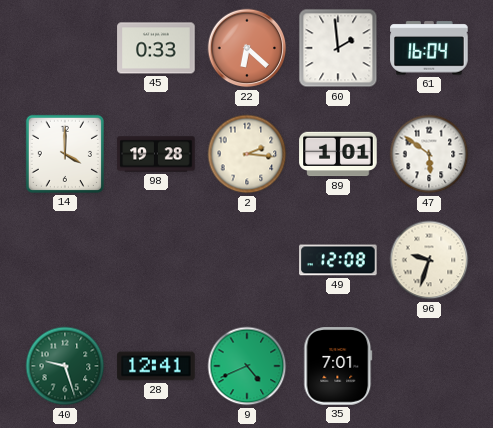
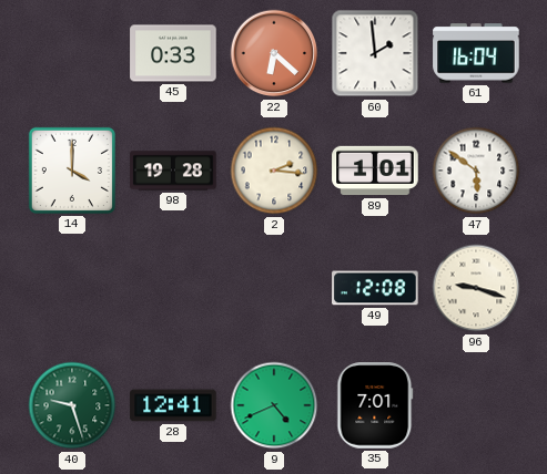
96: 9:33 -> 9:18
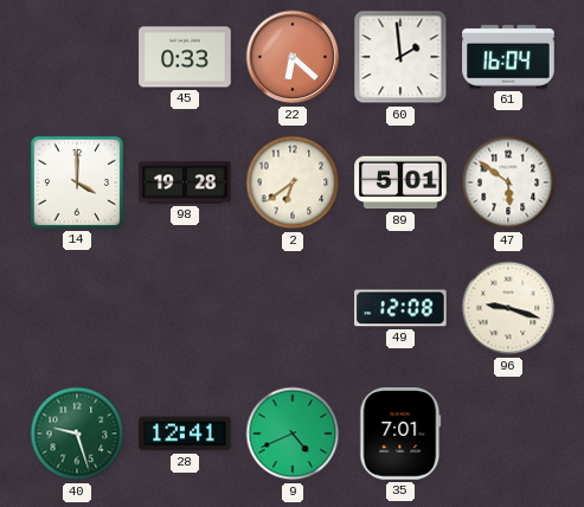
2: 2:16 -> 6:39
89: 1:01 -> 5:01
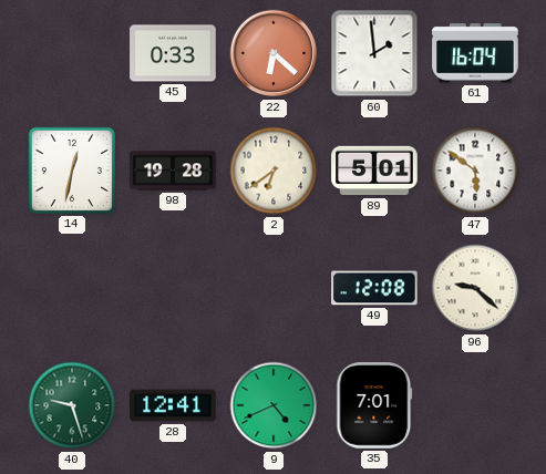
14: 4:00 -> 12:32
96: 9:18 -> 9:22
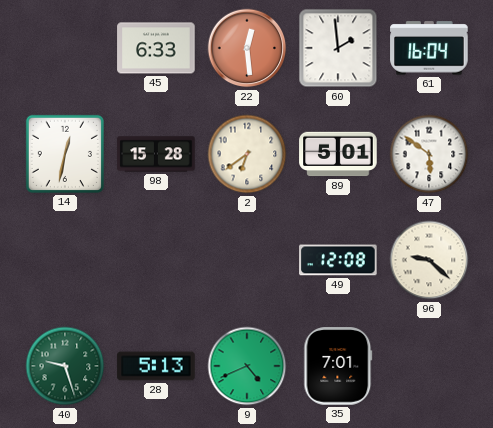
45: 0:33 -> 6:33
22: 6:22 -> 12:29
98: 19:28 -> 15:28
28: 12:41 -> 5:13
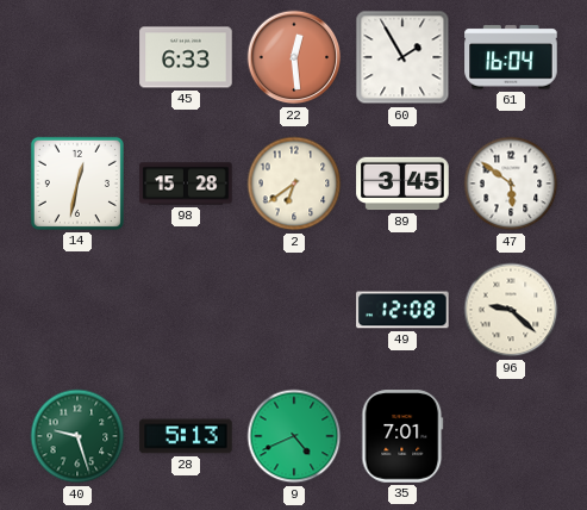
60: 1:59 -> 1:55
89: 5:01 -> 3:45
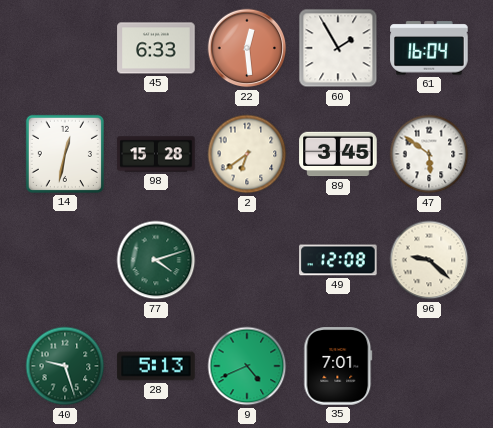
77: none -> 4:12
